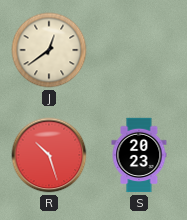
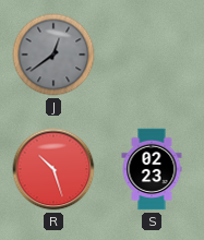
J dial: cream -> grey
S: 20:23 -> 02:23
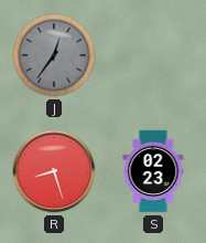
J: 12:39 -> 12:36
R: 10:27 -> 8:27
